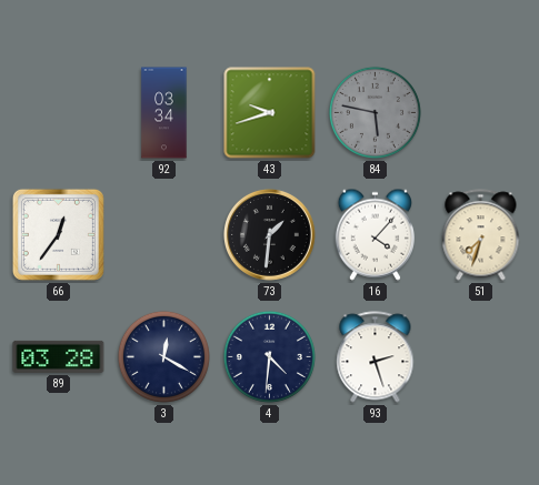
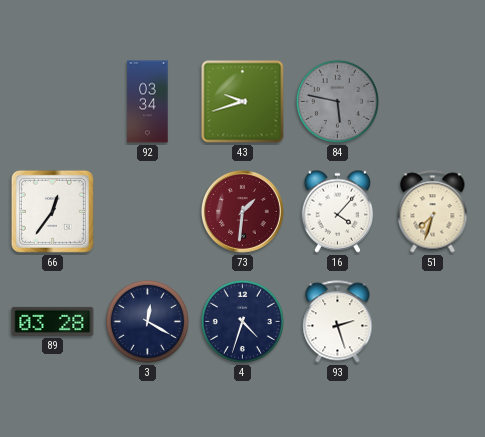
73 dial: black -> burgundy
4: 4:31 -> 4:33
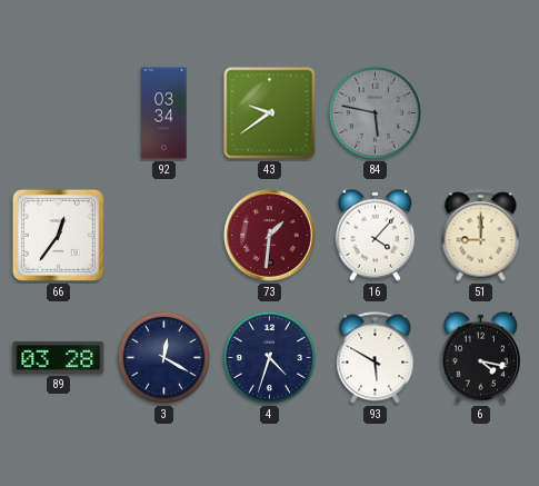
43: 9:42 -> 9:39
51: 7:33 -> 9:00
93: 2:27 -> 5:50
6: none -> 4:17
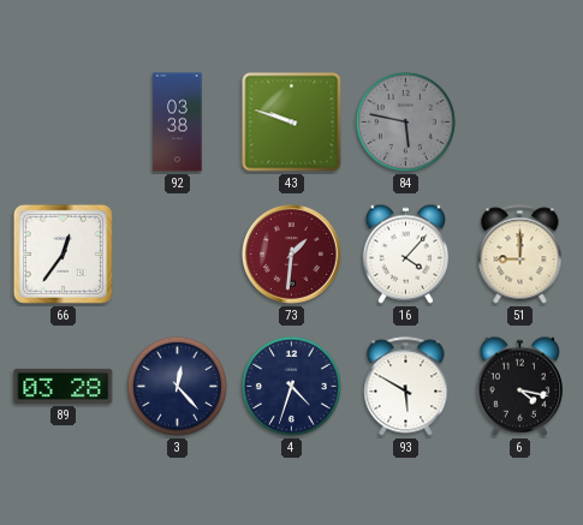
92: 03:34 -> 03:38
43: 9:39 -> 9:48
3: 12:20 -> 12:23
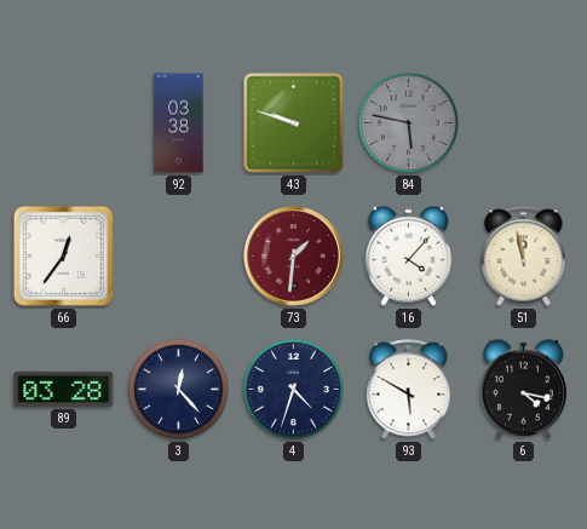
51: 9:00 -> 11:58
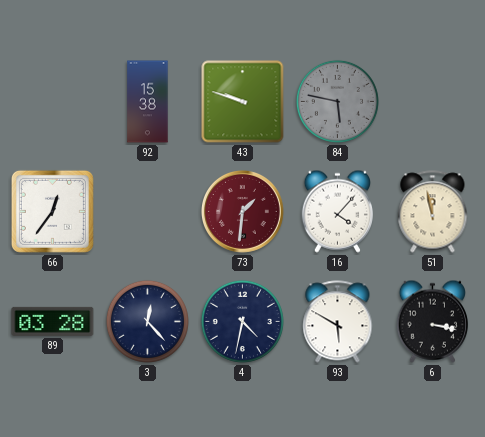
92: 03:38 -> 15:38
4: 4:33 -> 4:32
6: 4:17 -> 3:17
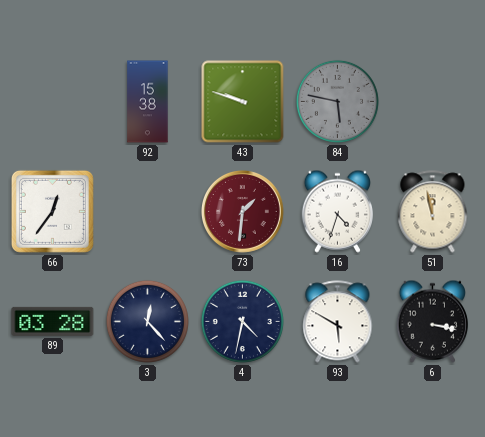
16: 4:07 -> 4:33
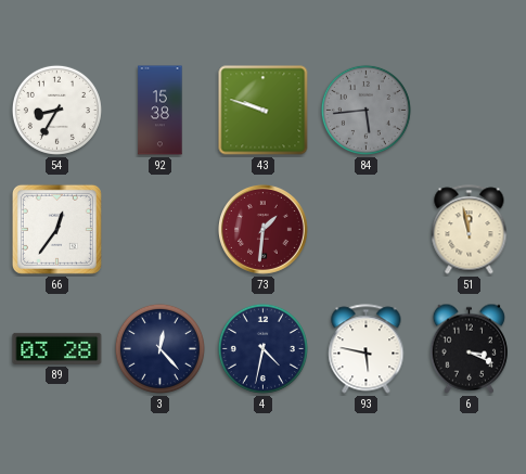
54: none -> 8:35
84: 5:47 -> 5:44
16: 4:33 -> none
93: 5:50 -> 5:47
6: 3:17 -> 3:19
